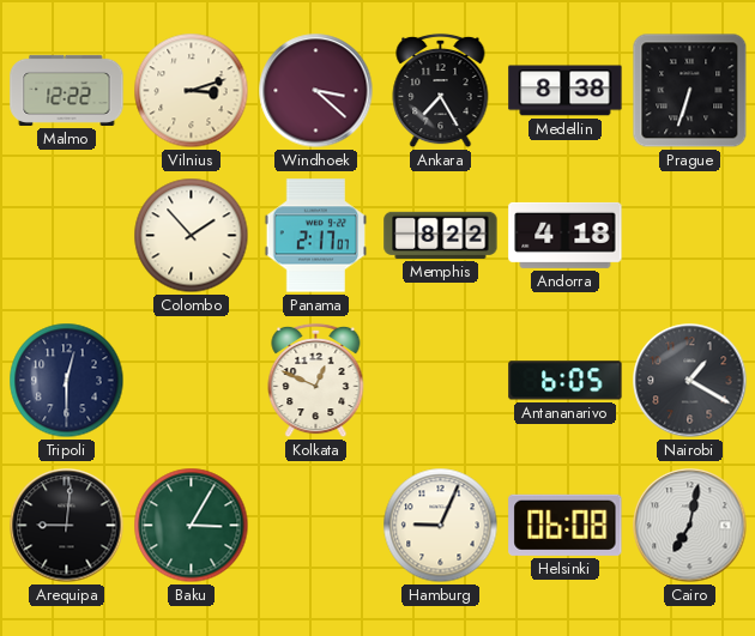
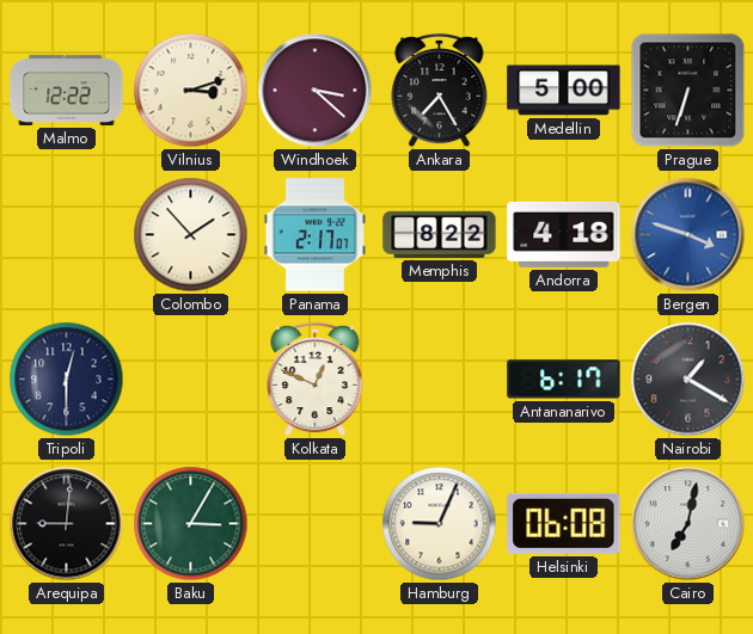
Medellin: 8:38 -> 5:00
Bergen: none -> 3:48
Antananarivo: 6:05 -> 6:17
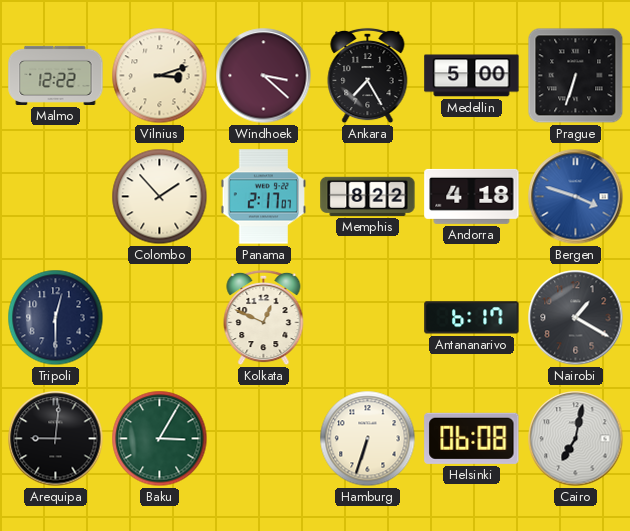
Hamburg: 9:04 -> 6:33
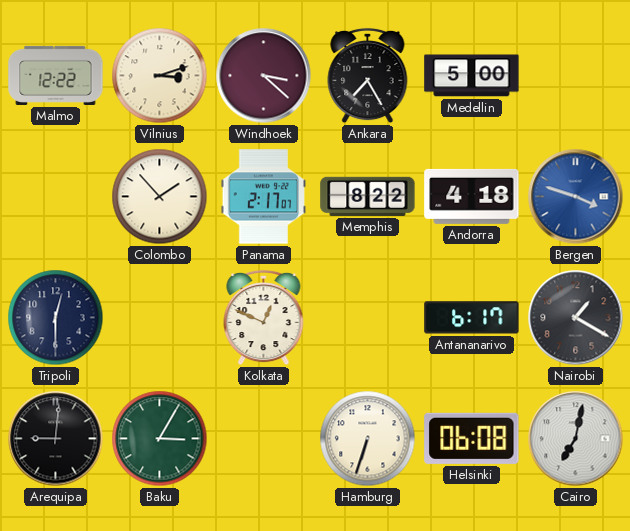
Prague: 6:33 -> none
